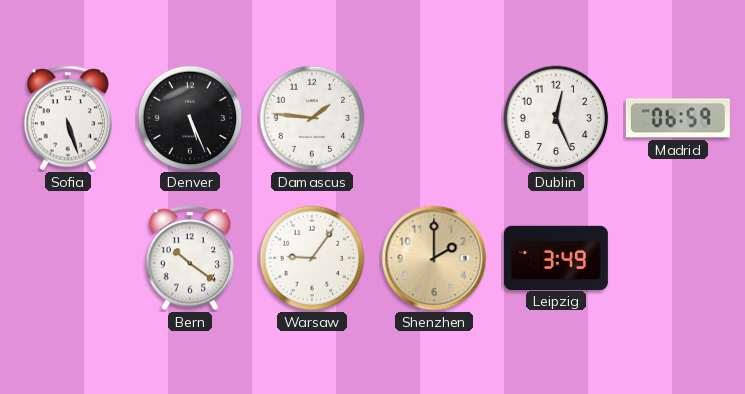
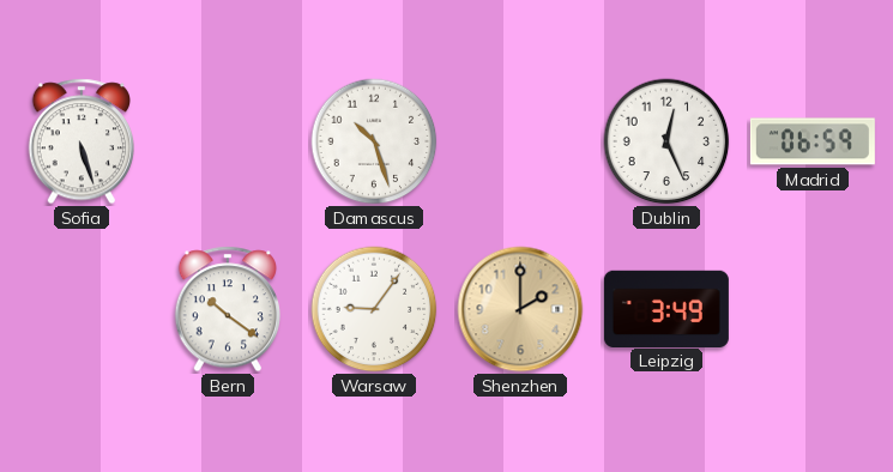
Denver: 5:26 -> none
Damascus: 1:46 -> 10:27
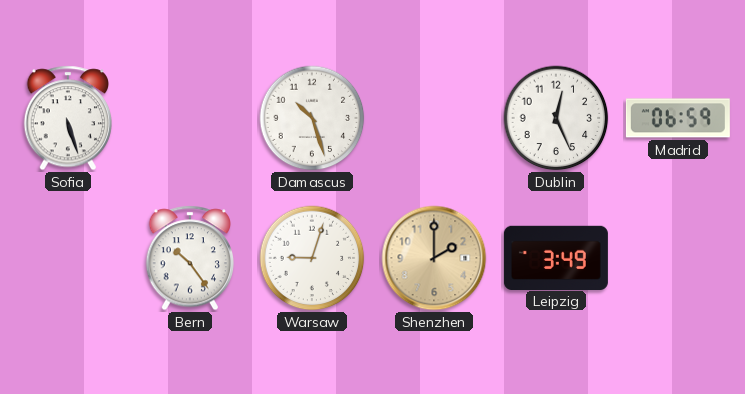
Bern: 10:21 -> 10:24
Warsaw: 9:06 -> 9:03
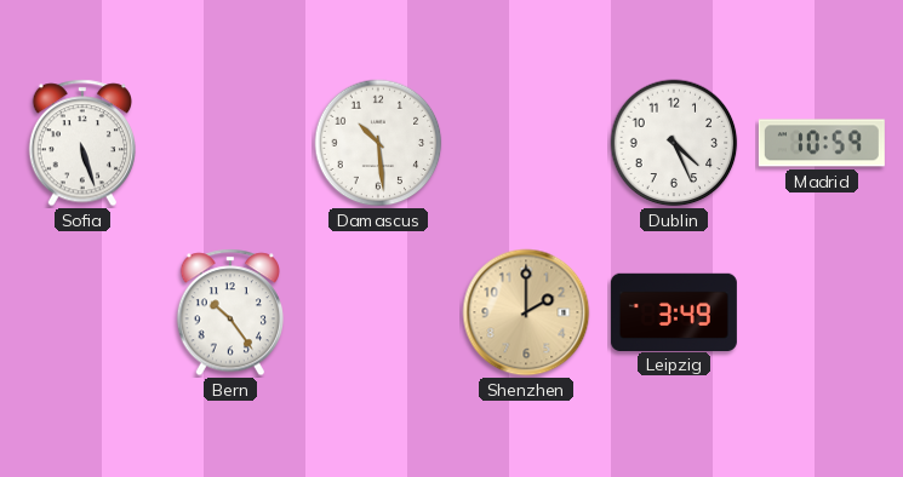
Damascus: 10:27 -> 10:29
Dublin: 12:26 -> 4:26
Madrid: 06:59 -> 10:59
Warsaw: 9:03 -> none
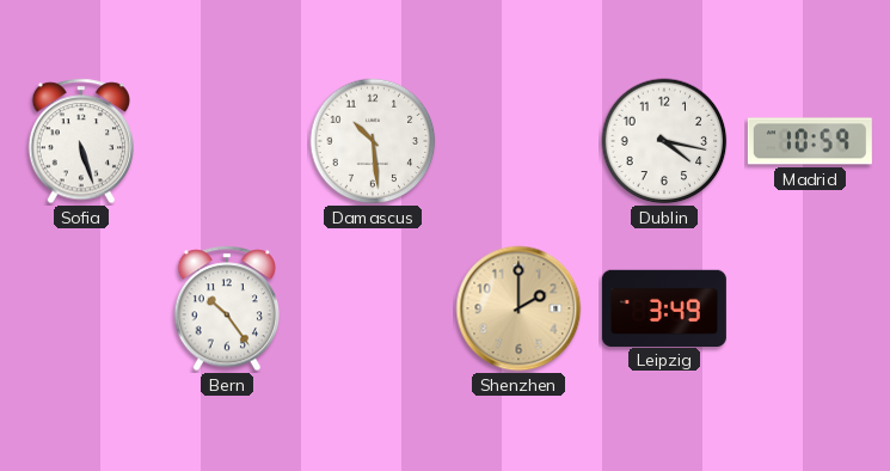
Dublin: 4:26 -> 4:17
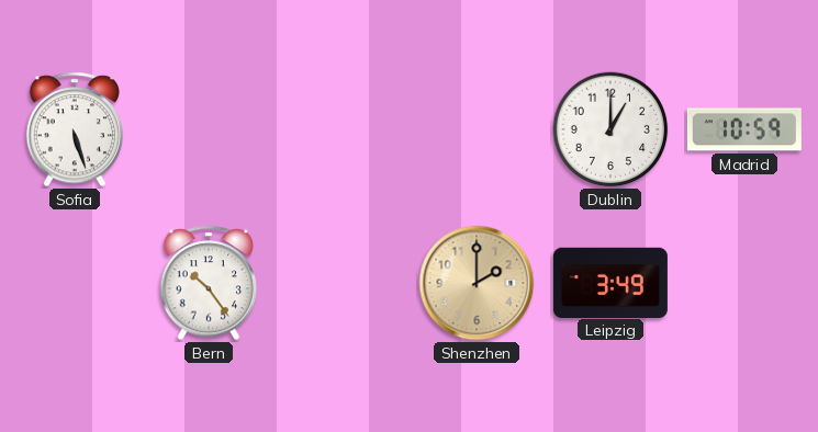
Damascus: 10:29 -> none
Dublin: 4:17 -> 1:00
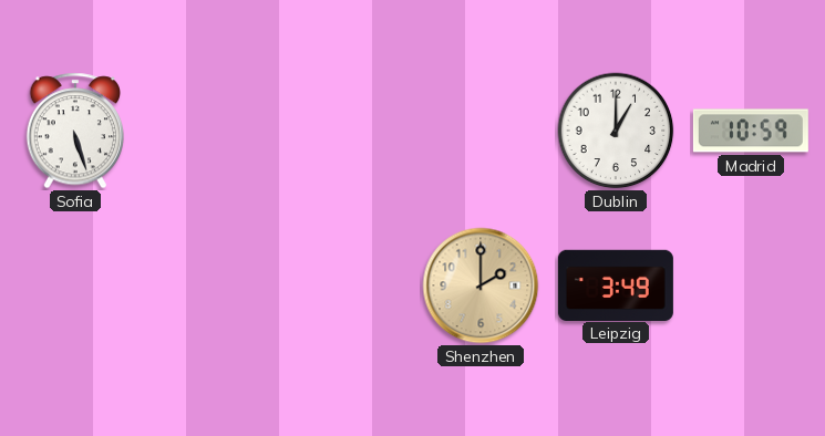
Bern: 10:24 -> none
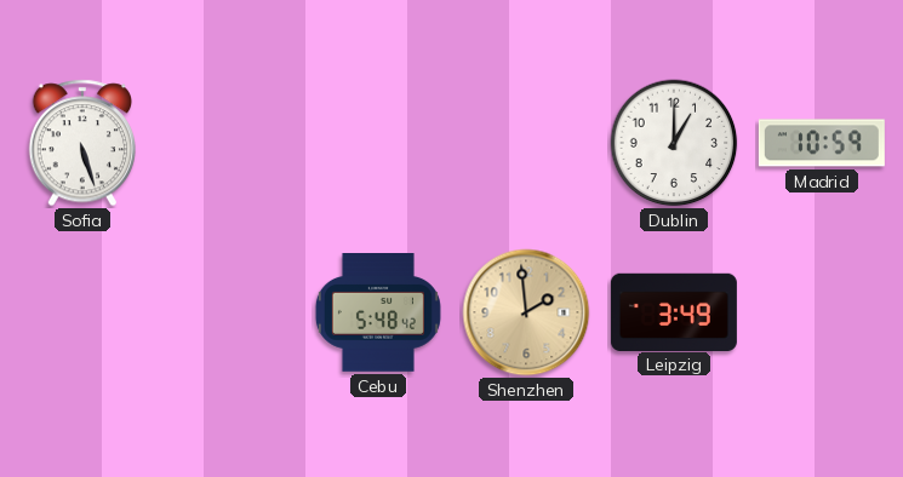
Cebu: none -> 5:48
Shenzhen: 2:00 -> 1:59
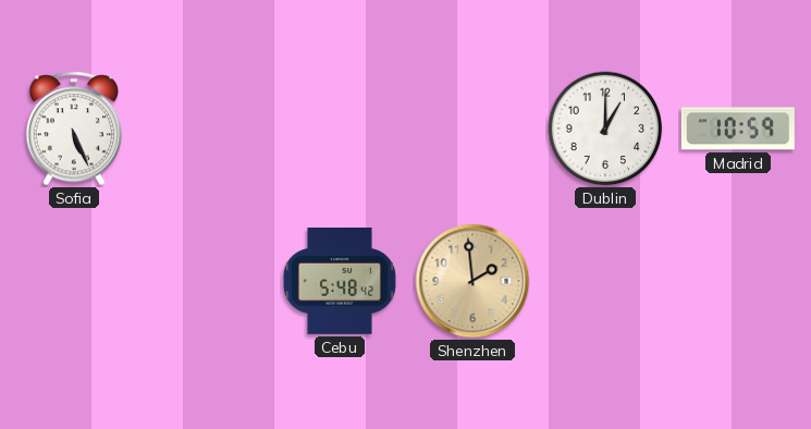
Sofia: 5:27 -> 5:26
Leipzig: 3:49 -> none
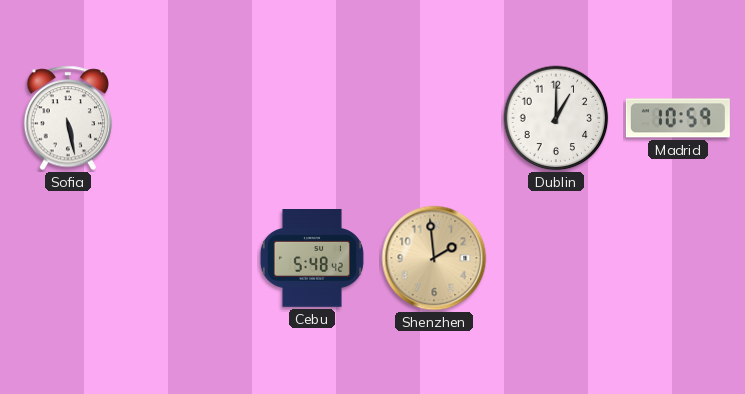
Sofia: 5:26 -> 5:28
